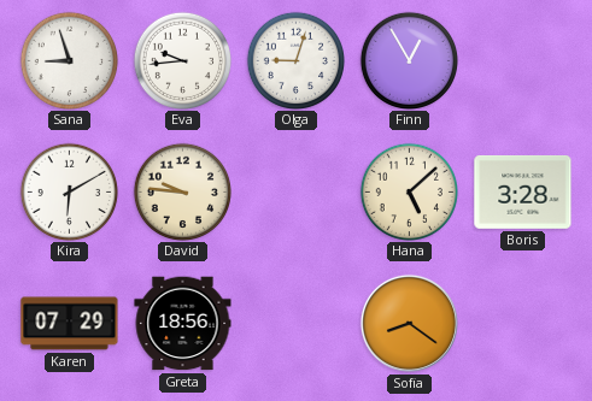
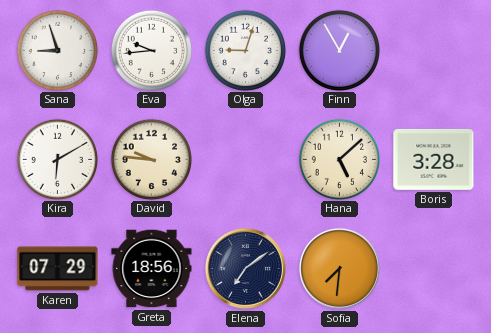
Elena: none -> 7:09
Sofia: 8:21 -> 7:31
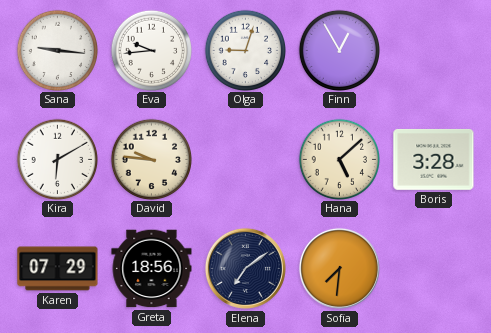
Sana: 8:57 -> 9:16
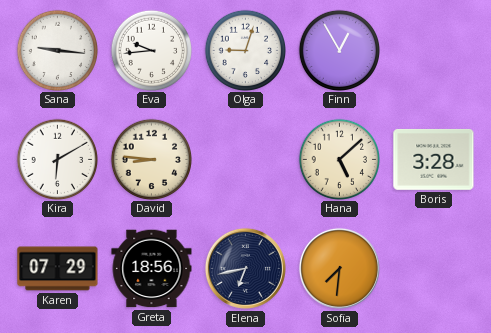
David: 9:46 -> 8:46
Elena: 7:09 -> 6:43
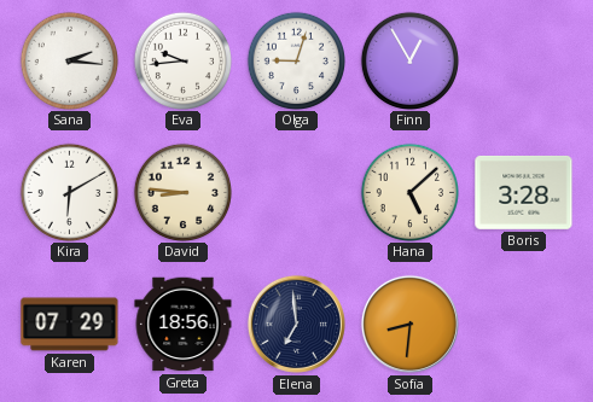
Sana: 9:16 -> 2:16
Elena: 6:43 -> 6:59
Sofia: 7:31 -> 8:31
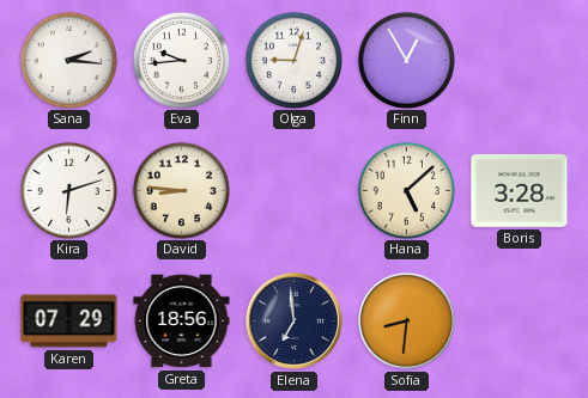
Kira: 6:10 -> 6:12
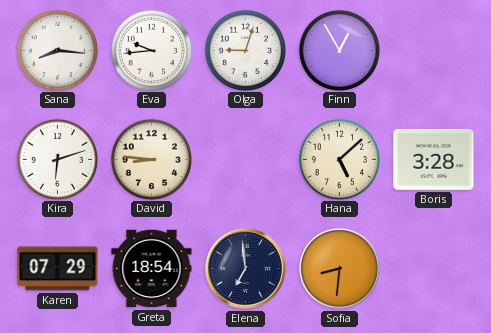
Sana: 2:16 -> 8:16
Greta: 18:56 -> 18:54
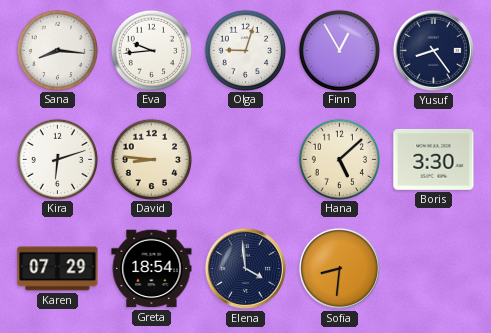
Yusuf: none -> 8:24
Boris: 3:28 -> 3:30
Elena: 6:59 -> 3:59
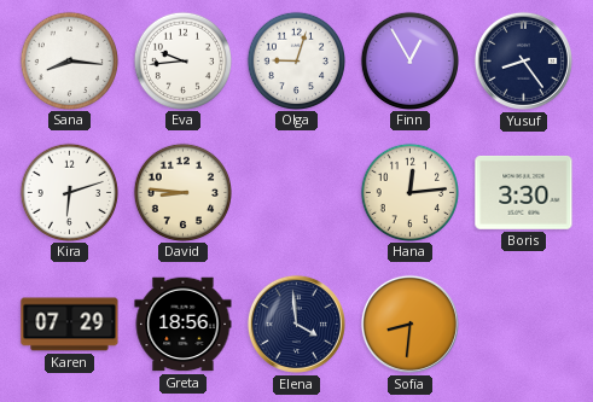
Hana: 5:08 -> 12:14
Greta: 18:54 -> 18:56
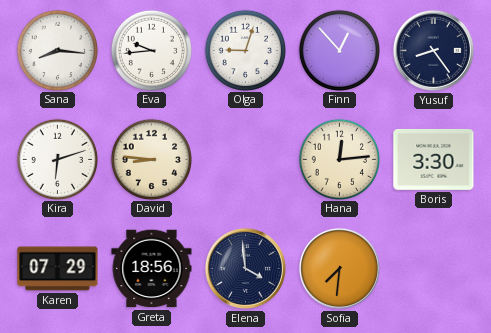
Finn: 12:55 -> 12:53
Sofia: 8:31 -> 7:31
